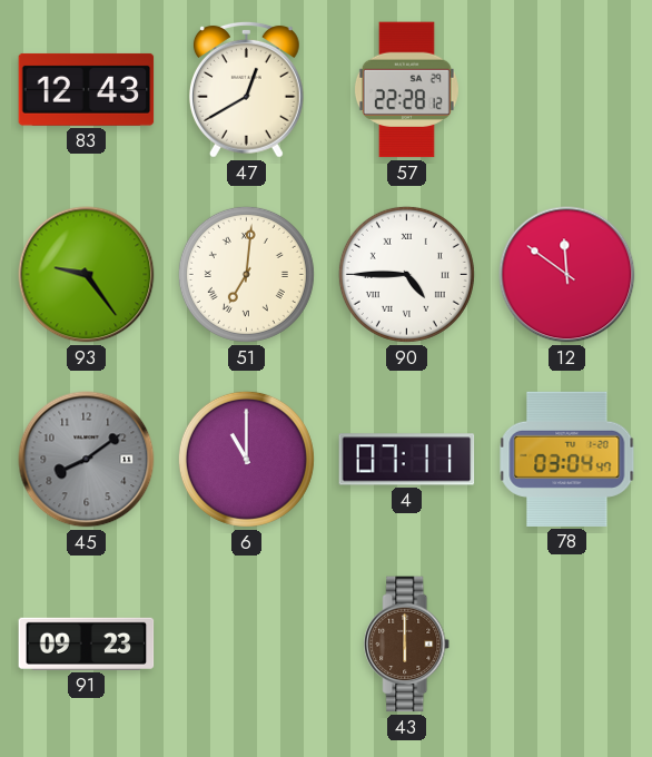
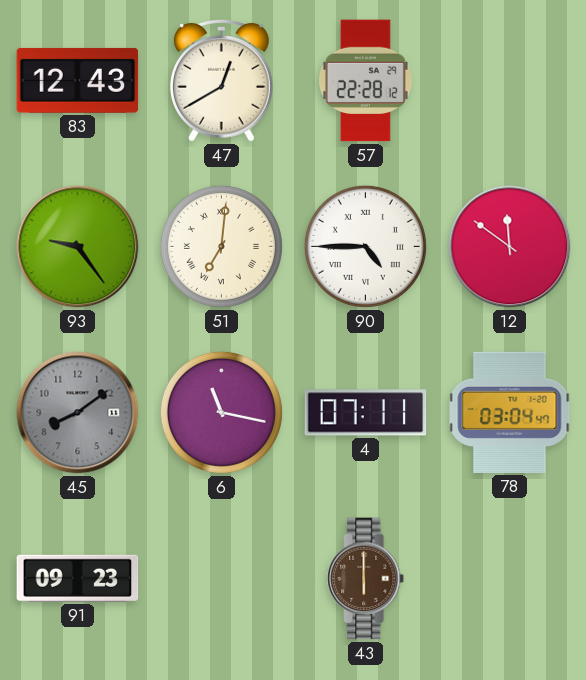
6: 11:00 -> 11:17
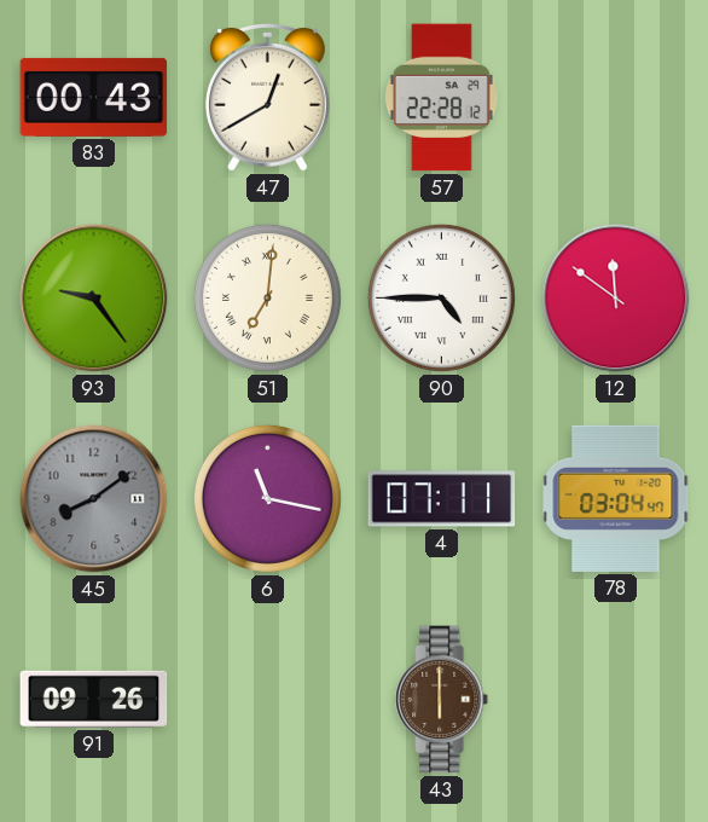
83: 12:43 -> 00:43
91: 09:23 -> 09:26
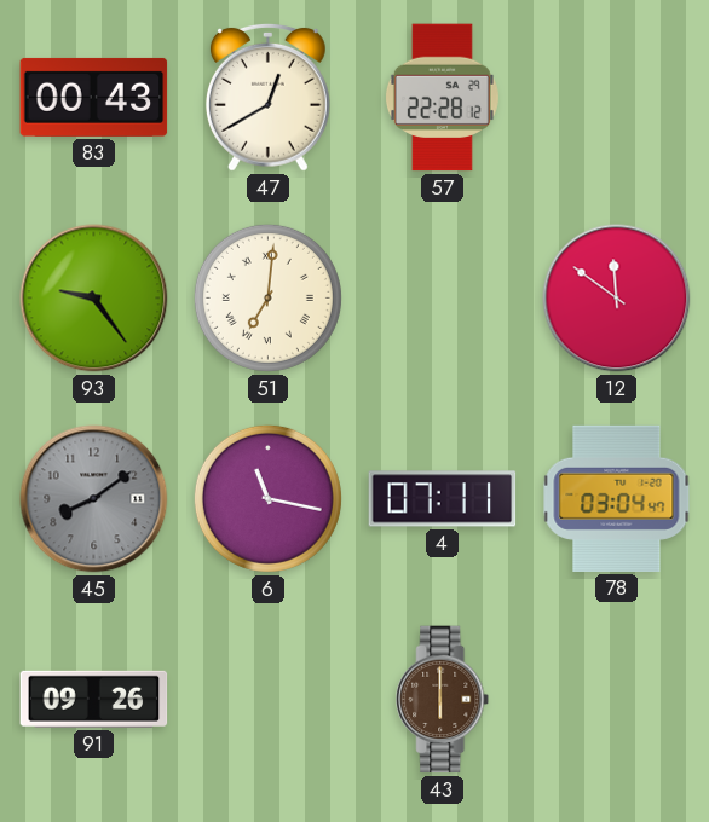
90: 4:45 -> none
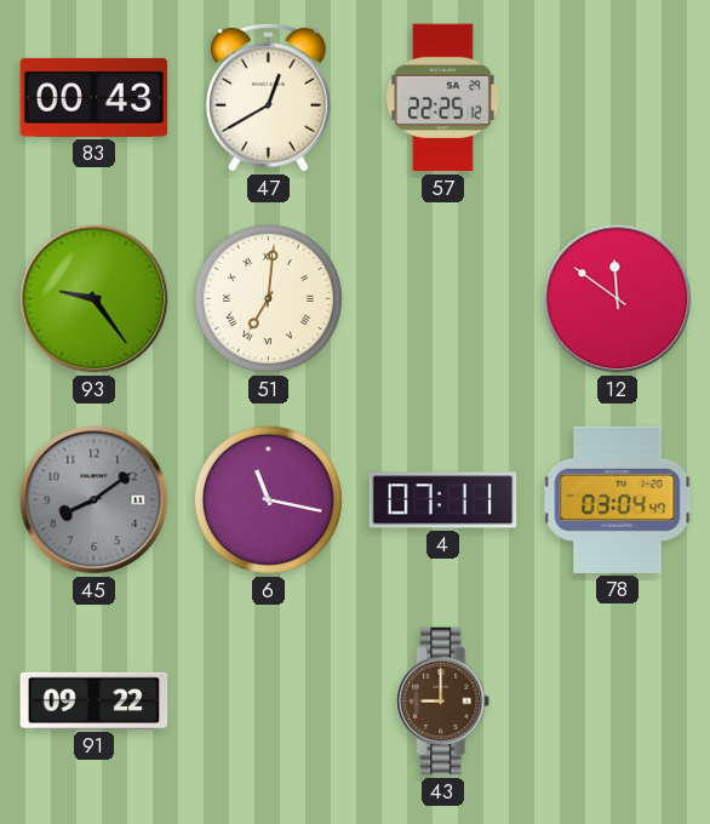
57: 22:28 -> 22:25
91: 09:26 -> 09:22
43: 6:00 -> 9:00
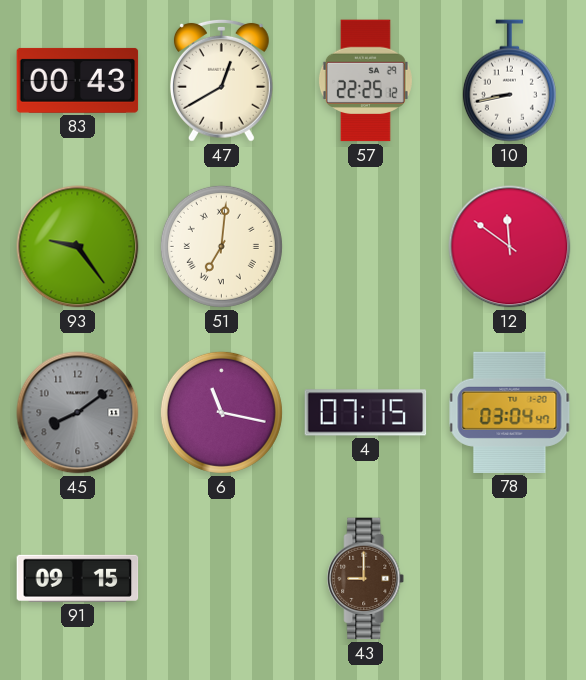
10: none -> 8:43
4: 07:11 -> 07:15
91: 09:22 -> 09:15
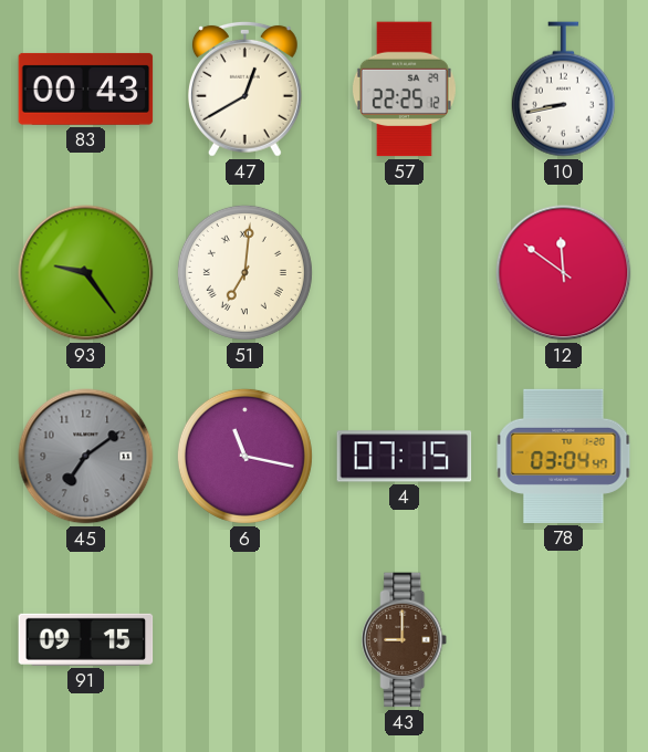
45: 8:09 -> 7:09
